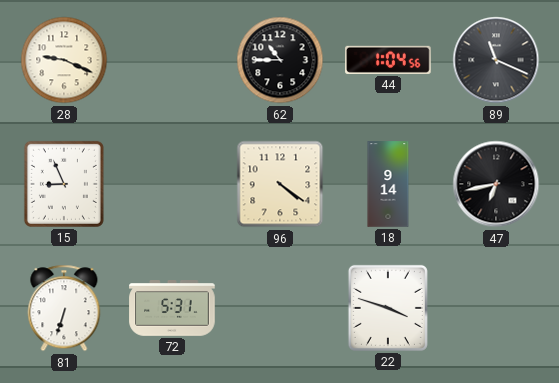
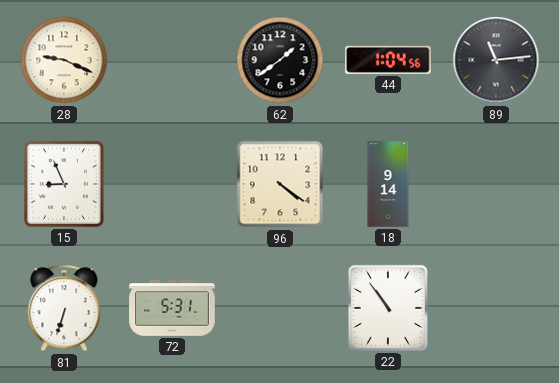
62: 10:45 -> 1:39
89: 11:19 -> 11:14
47: 6:43 -> none
22: 3:48 -> 10:54
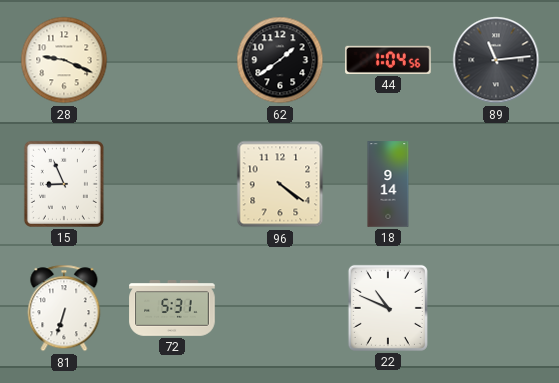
22: 10:54 -> 10:49
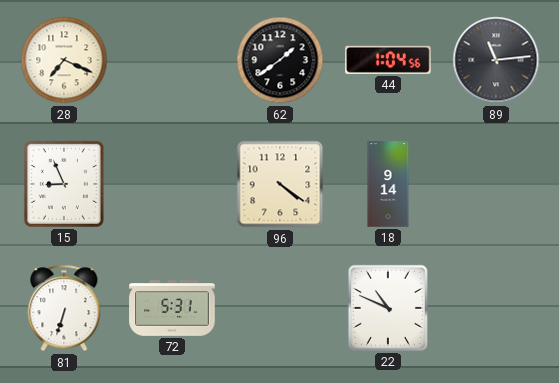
28: 9:19 -> 7:19
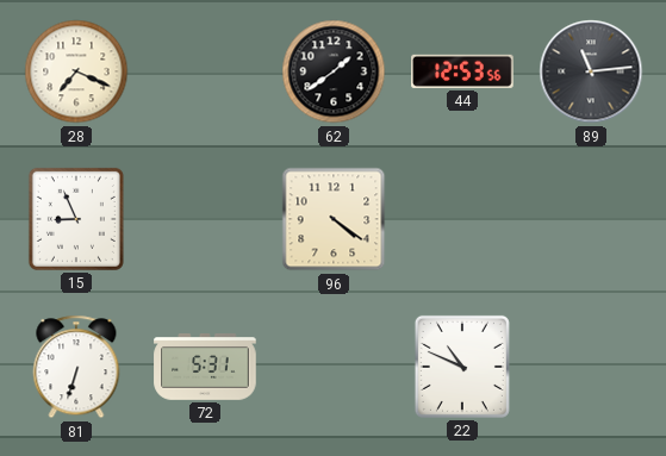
44: 1:04 -> 12:53
18: 9:14 -> none
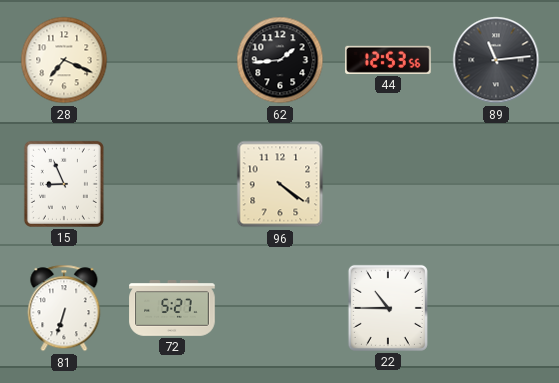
62: 1:39 -> 1:44
72: 5:31 -> 5:27
22: 10:49 -> 10:45
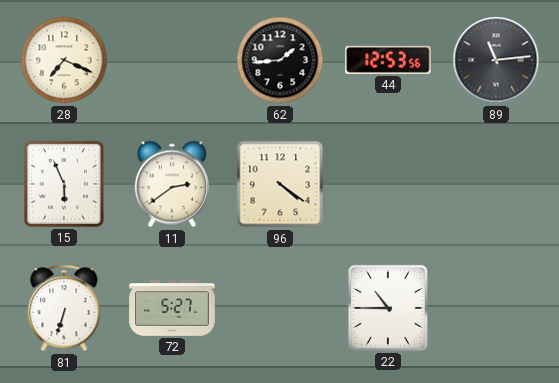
15: 8:56 -> 5:56
11: none -> 2:39
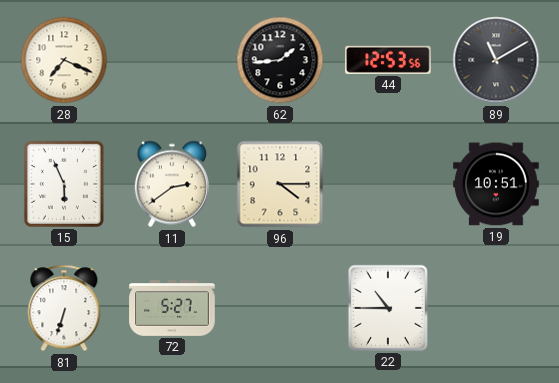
89: 11:14 -> 11:10
96: 4:21 -> 4:15
19: none -> 10:51
